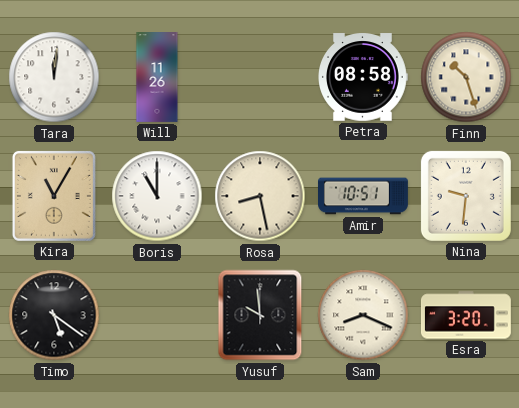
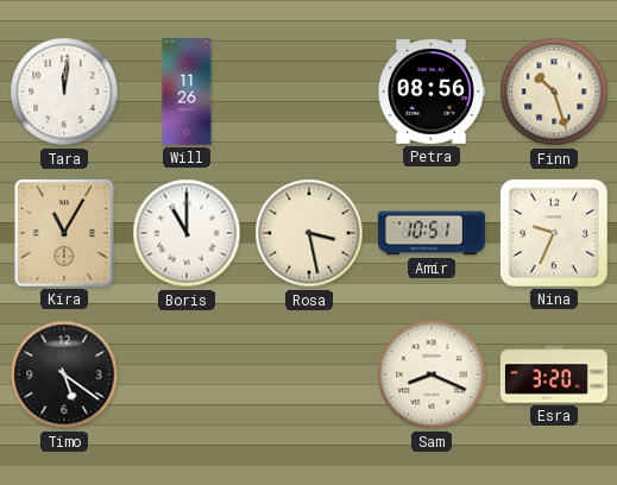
Petra: 08:58 -> 08:56
Rosa: 8:28 -> 3:28
Nina: 9:31 -> 9:34
Yusuf: 9:59 -> none
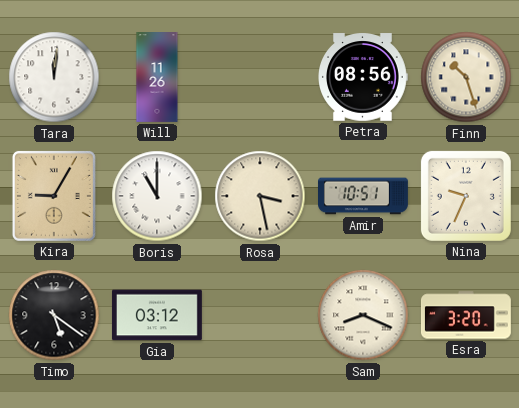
Kira: 11:05 -> 9:05
Gia: none -> 03:12
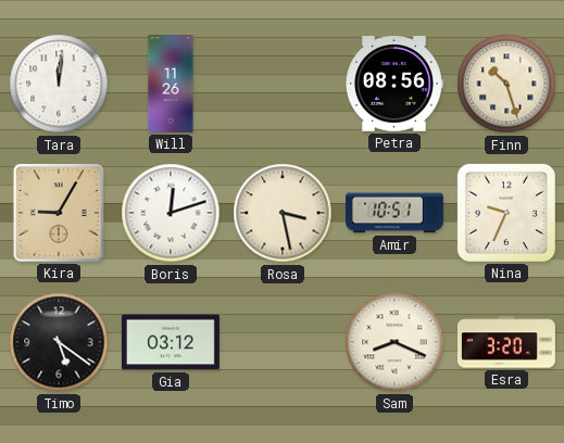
Boris: 11:00 -> 12:12
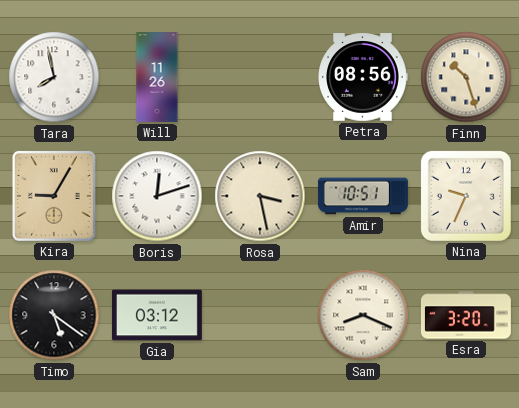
Tara: 12:01 -> 7:58
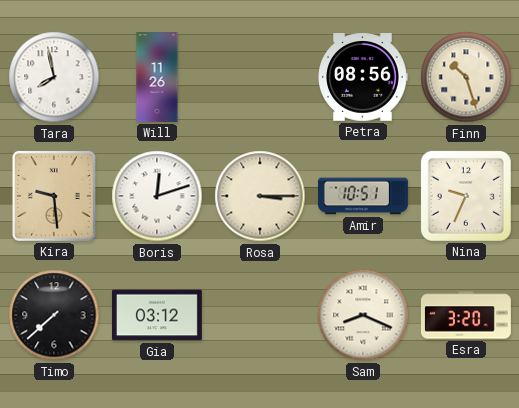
Kira: 9:05 -> 9:29
Rosa: 3:28 -> 3:15
Timo: 5:21 -> 7:38
